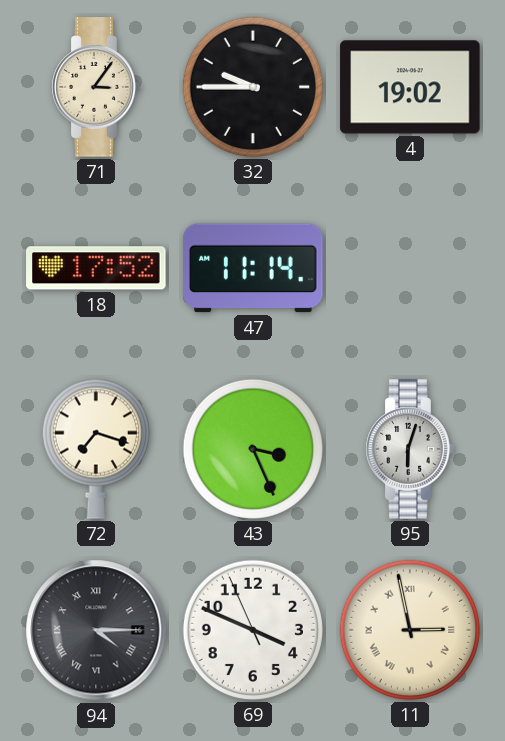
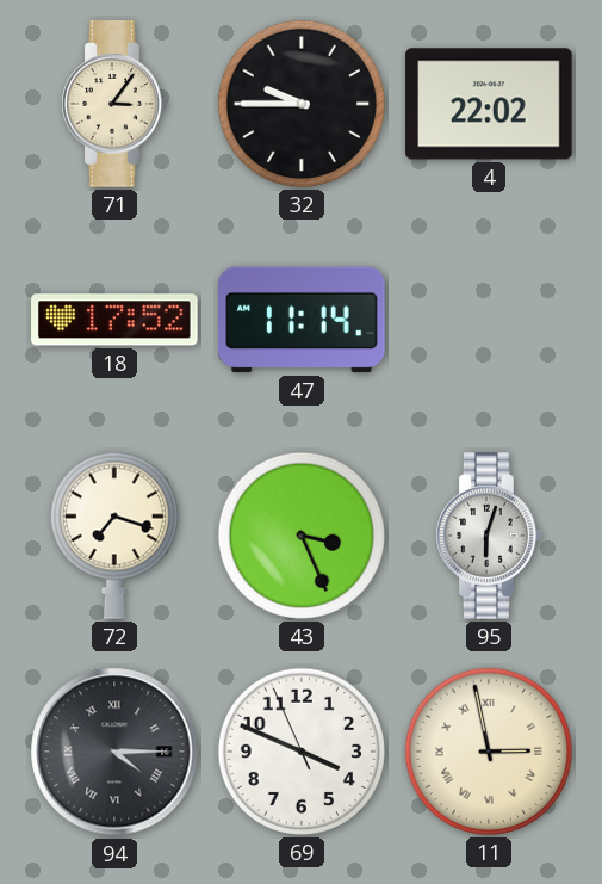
4: 19:02 -> 22:02
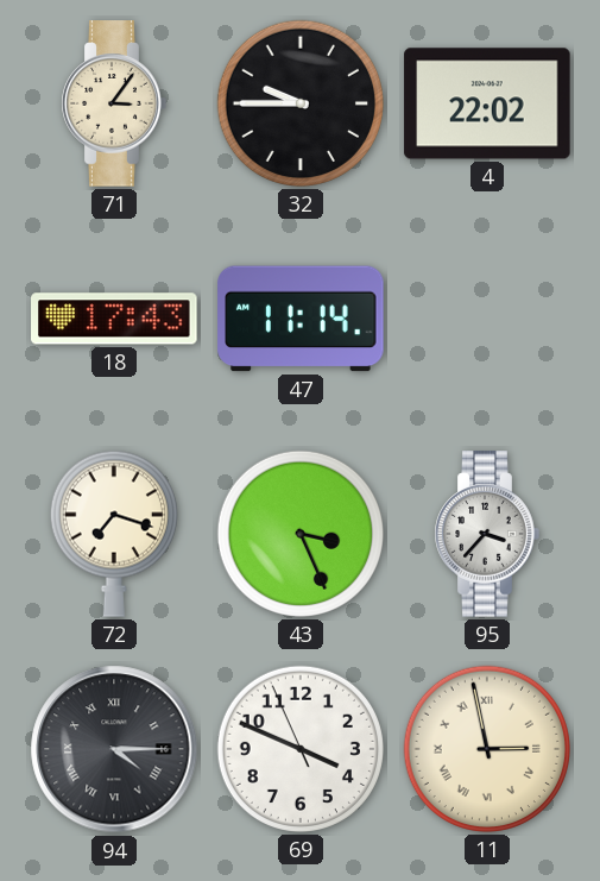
18: 17:52 -> 17:43
95: 6:03 -> 3:37
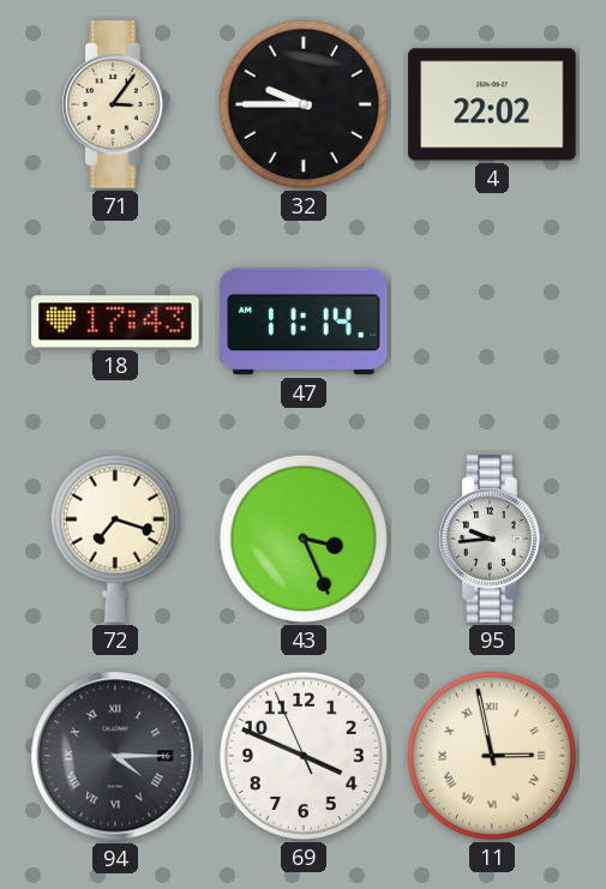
95: 3:37 -> 9:44
